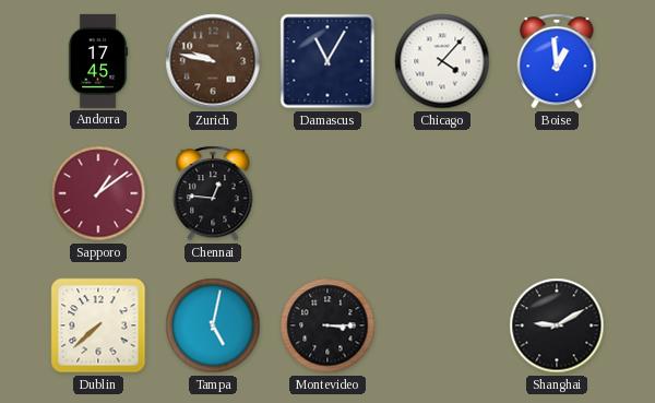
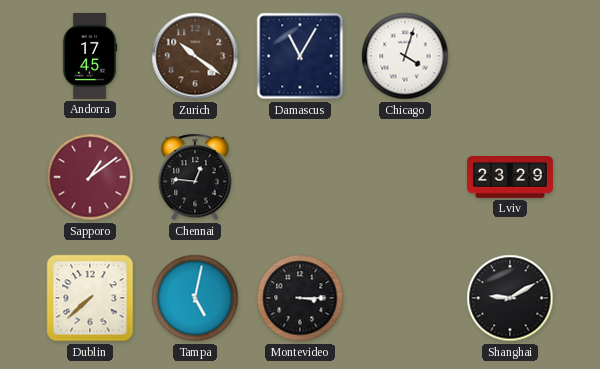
Zurich: 9:47 -> 10:21
Chicago: 4:07 -> 4:03
Boise: 12:59 -> none
Lviv: none -> 23:29
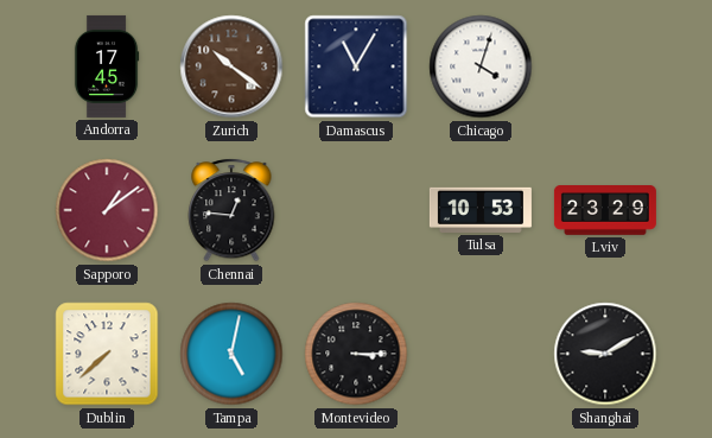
Tulsa: none -> 10:53
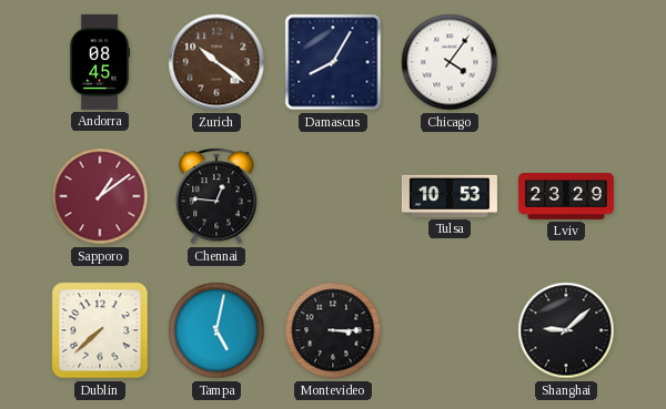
Andorra: 17:45 -> 08:45
Damascus: 11:05 -> 8:05
Chicago: 4:03 -> 4:06
Shanghai: 9:10 -> 9:08
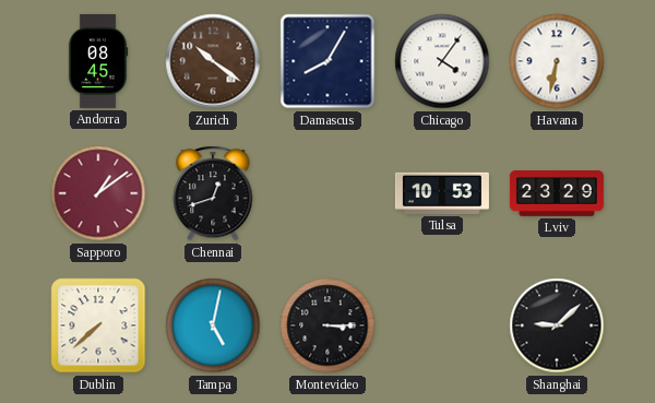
Havana: none -> 6:32
Chennai: 12:46 -> 12:42
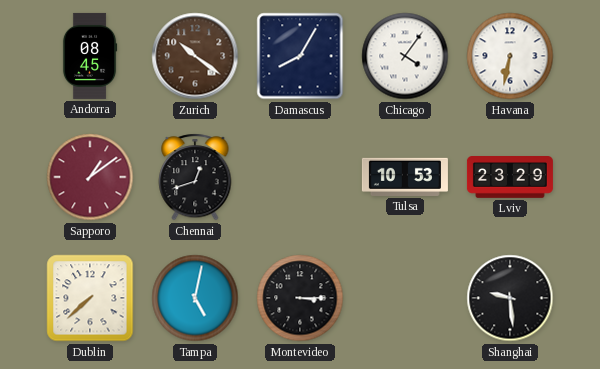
Shanghai: 9:08 -> 9:29
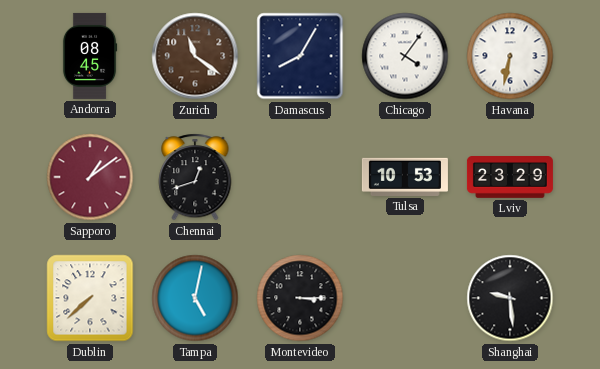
Zurich: 10:21 -> 11:21
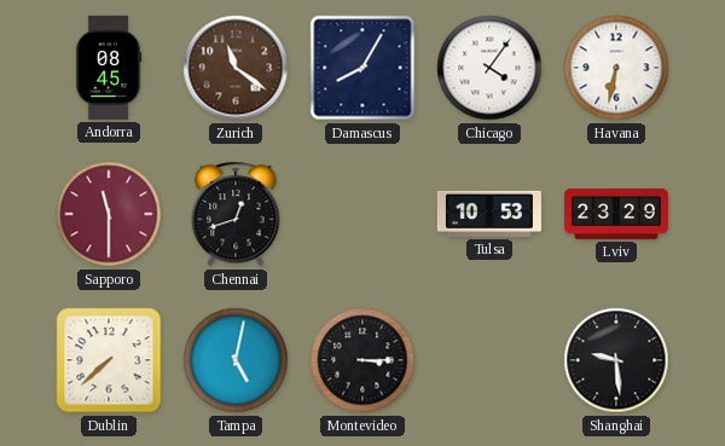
Sapporo: 1:09 -> 11:30
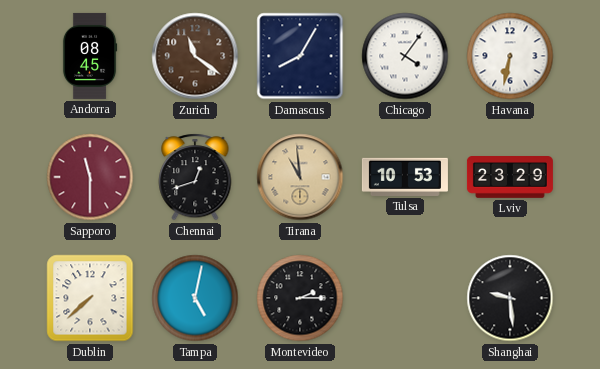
Tirana: none -> 10:59
Montevideo: 3:15 -> 2:15
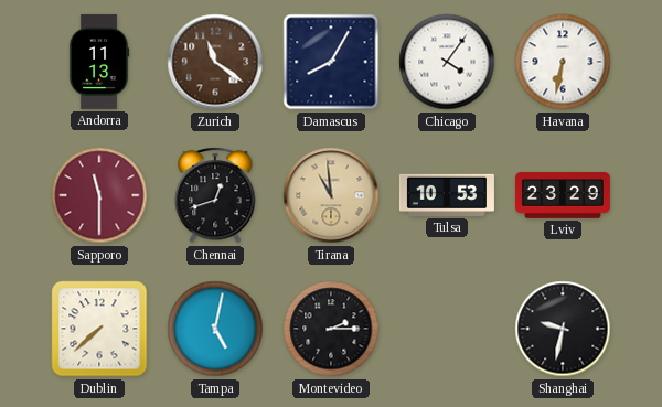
Andorra: 08:45 -> 11:13
Shanghai: 9:29 -> 9:32
